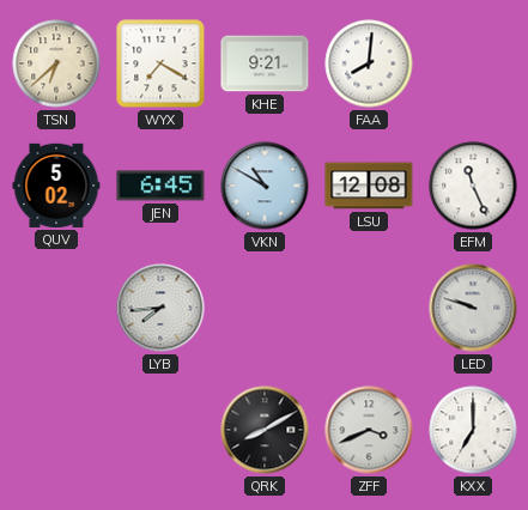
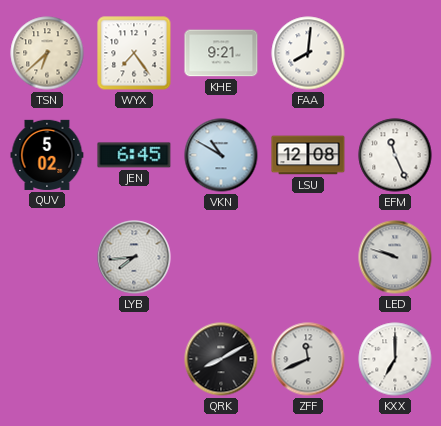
WYX: 7:20 -> 7:24
ZFF: 3:41 -> 11:41
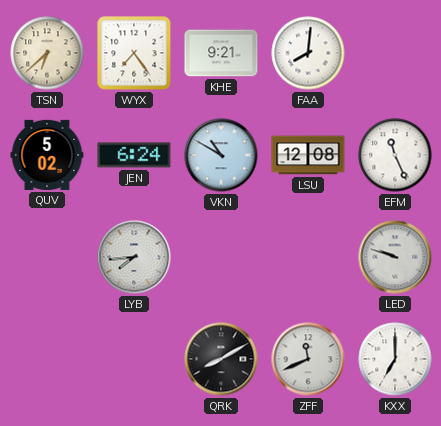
JEN: 6:45 -> 6:24
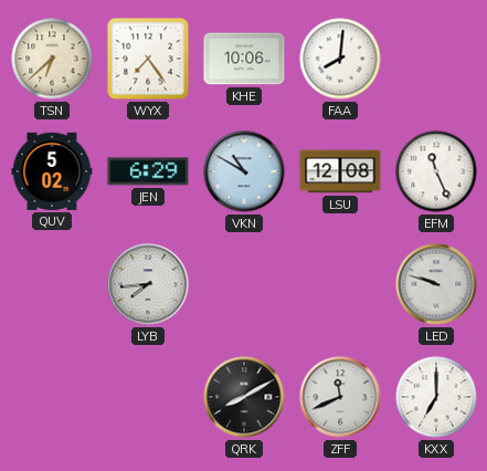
KHE: 9:21 -> 10:06
JEN: 6:24 -> 6:29
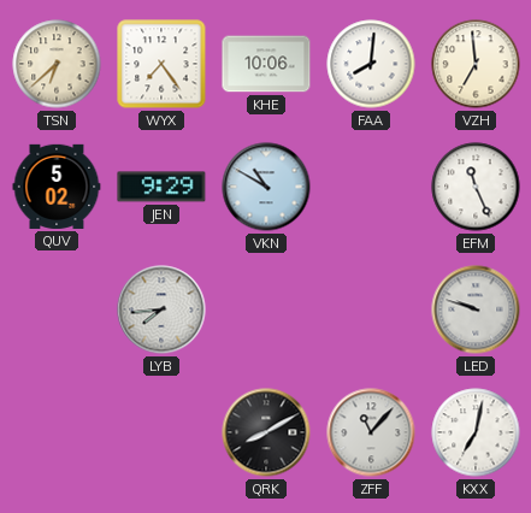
VZH: none -> 6:59
JEN: 6:29 -> 9:29
LSU: 12:08 -> none
ZFF: 11:41 -> 11:07
KXX: 7:00 -> 7:02
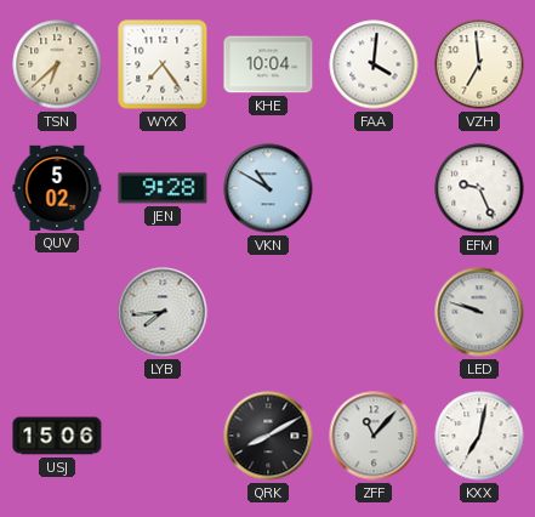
KHE: 10:06 -> 10:04
FAA: 8:01 -> 4:01
JEN: 9:29 -> 9:28
EFM: 11:26 -> 9:26
USJ: none -> 15:06
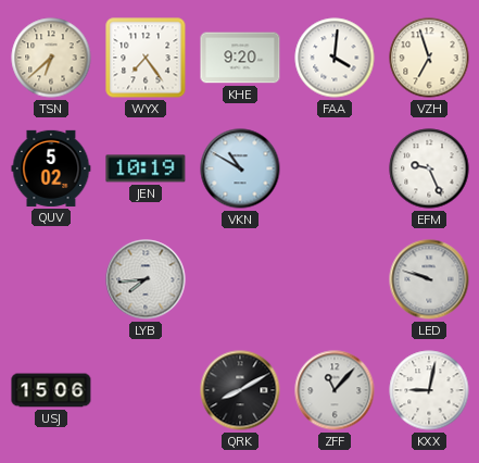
KHE: 10:04 -> 9:20
VZH: 6:59 -> 6:57
JEN: 9:28 -> 10:19
KXX: 7:02 -> 9:02
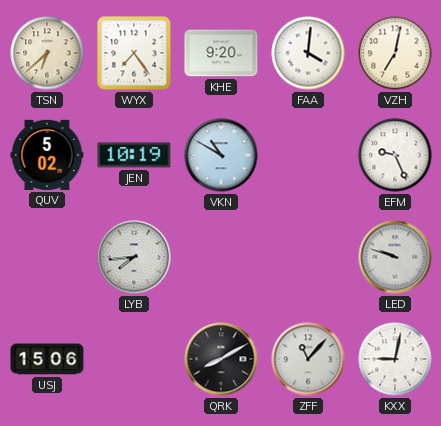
VZH: 6:57 -> 7:02
